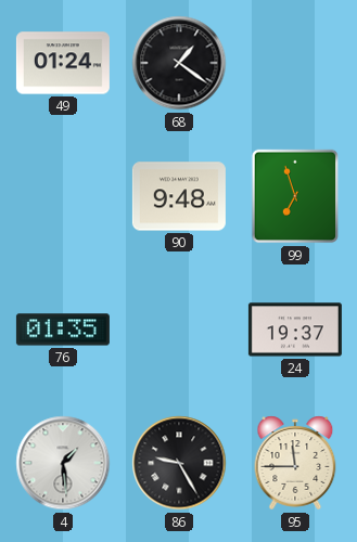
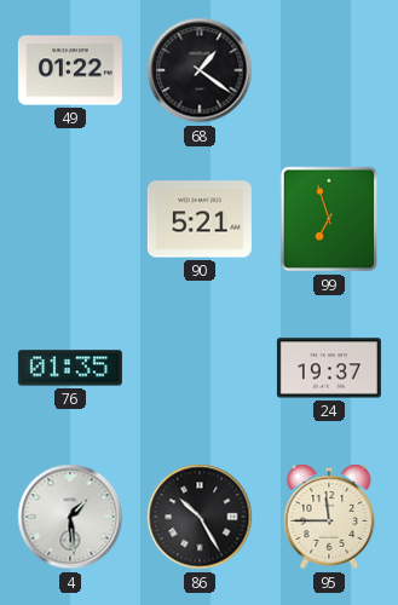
49: 01:24 -> 01:22
90: 9:48 -> 5:21
86: 9:25 -> 10:25
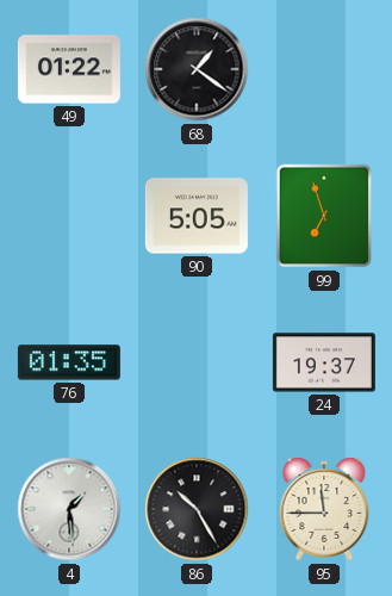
90: 5:21 -> 5:05
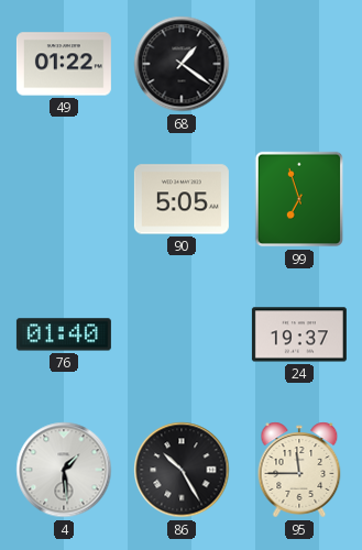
76: 01:35 -> 01:40
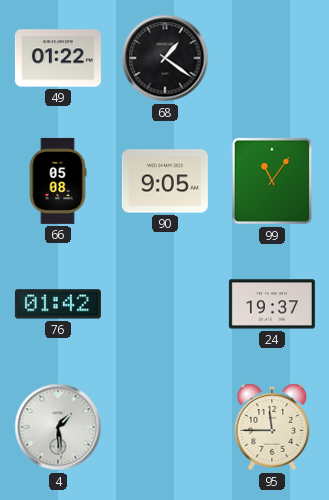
66: none -> 05:08
90: 5:05 -> 9:05
99: 6:57 -> 11:06
76: 01:40 -> 01:42
86: 10:25 -> none
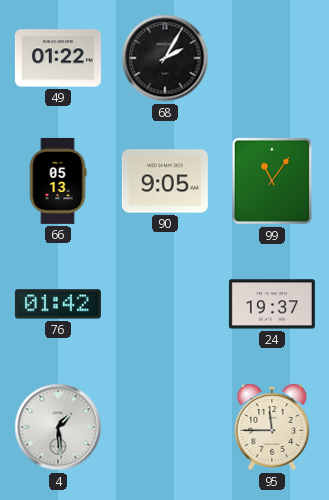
68: 1:21 -> 2:05
66: 05:08 -> 05:13
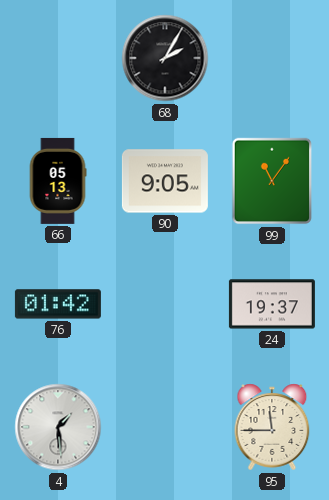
49: 01:22 -> none
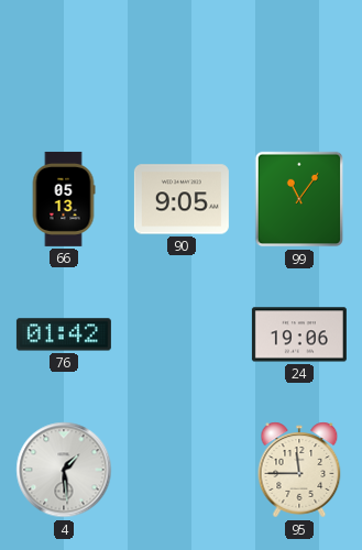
68: 2:05 -> none
24: 19:37 -> 19:06
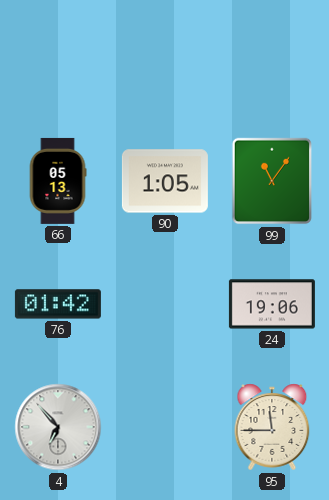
90: 9:05 -> 1:05
4: 1:29 -> 6:53
